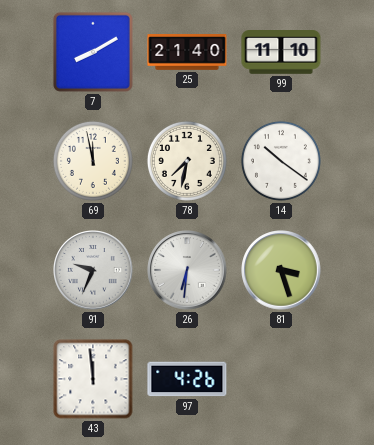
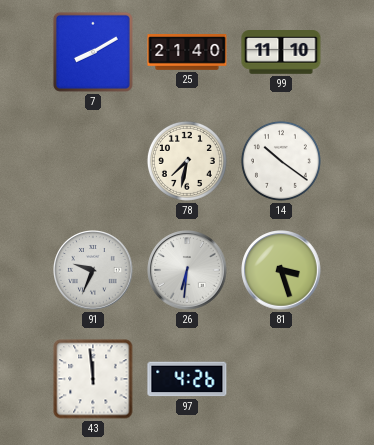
69: 11:58 -> none
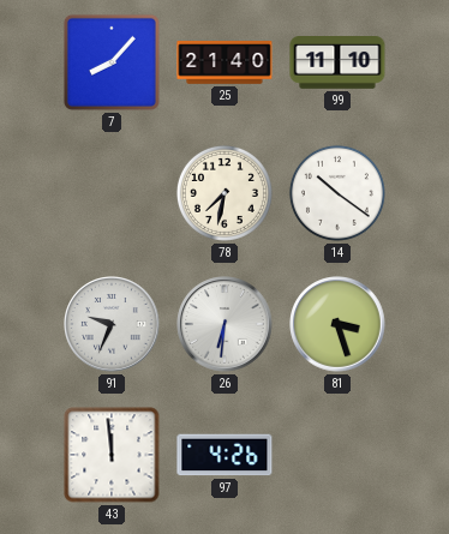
7: 8:10 -> 8:07
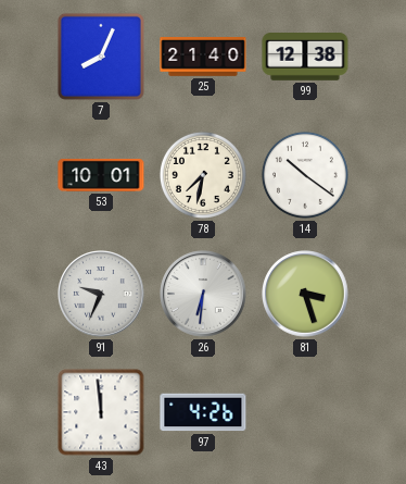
7: 8:07 -> 8:04
99: 11:10 -> 12:38
53: none -> 10:01
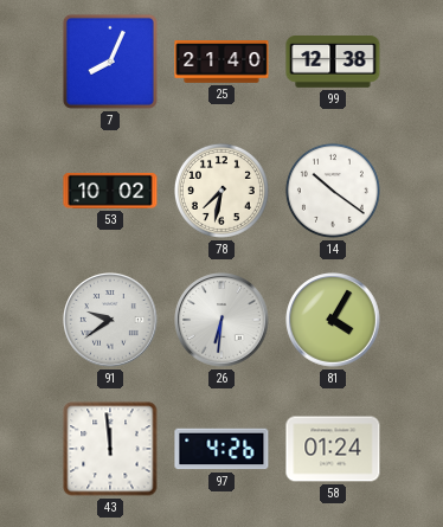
53: 10:01 -> 10:02
91: 9:34 -> 9:39
81: 3:27 -> 4:05
58: none -> 01:24
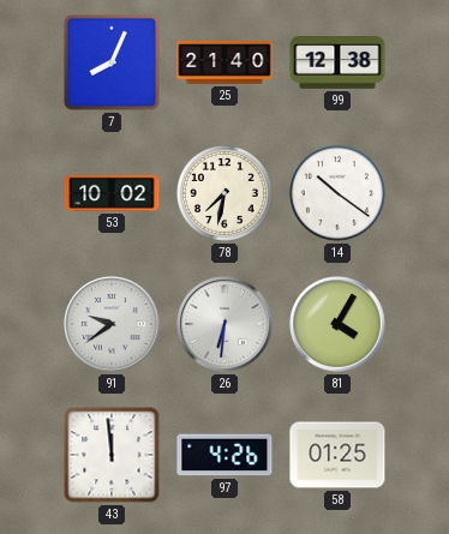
58: 01:24 -> 01:25
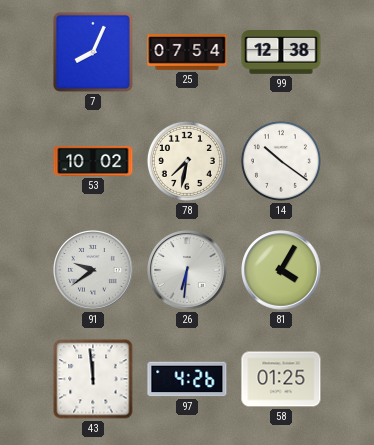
25: 21:40 -> 07:54
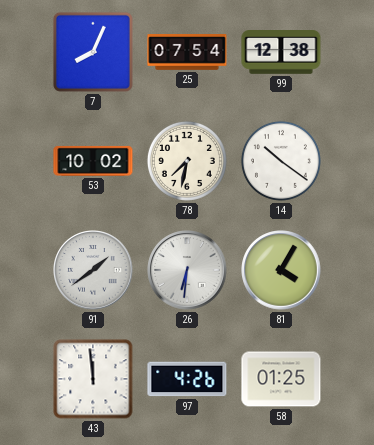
91: 9:39 -> 1:39
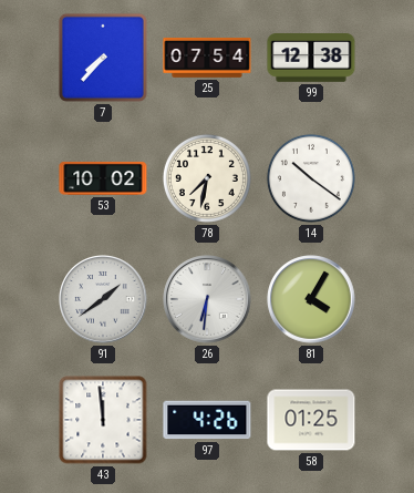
7: 8:04 -> 7:37
